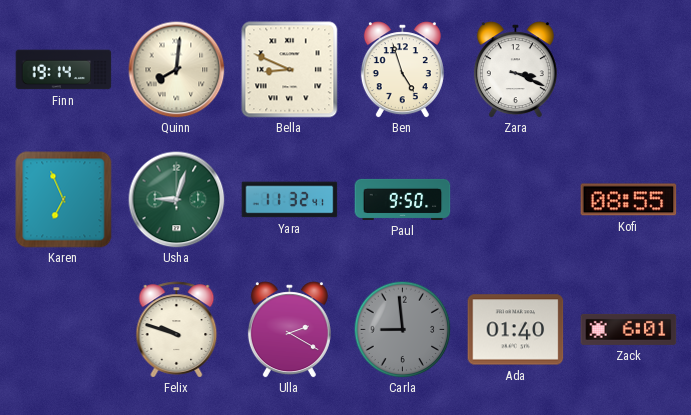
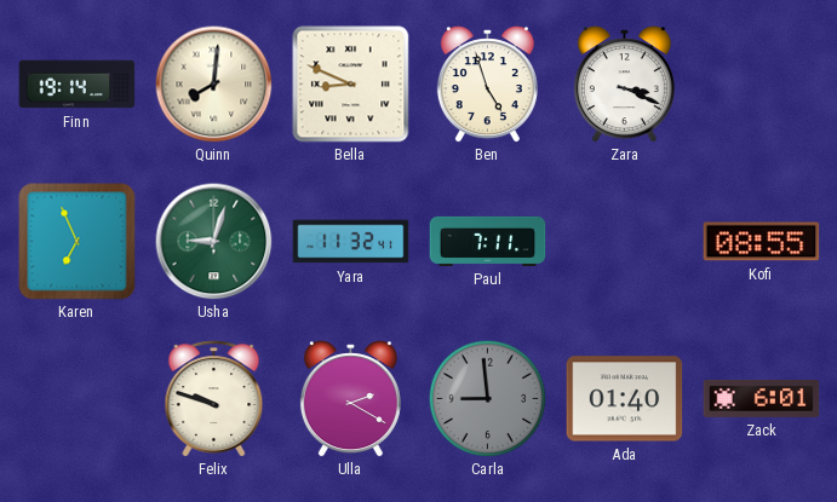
Paul: 9:50 -> 7:11
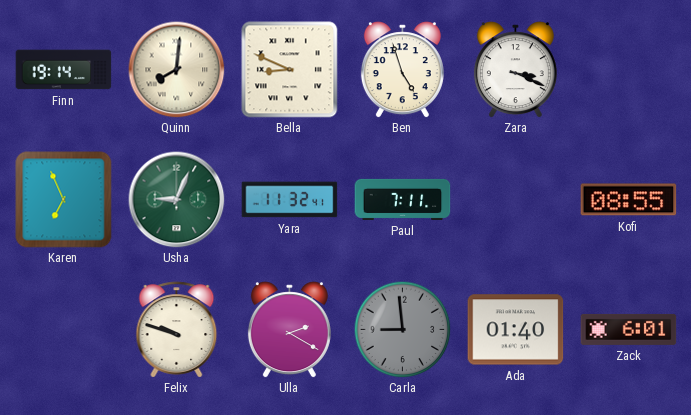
Usha: 9:03 -> 9:04
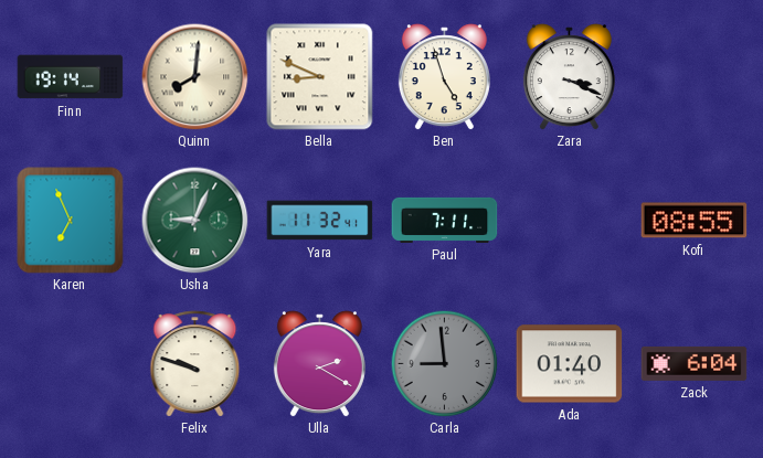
Zack: 6:01 -> 6:04
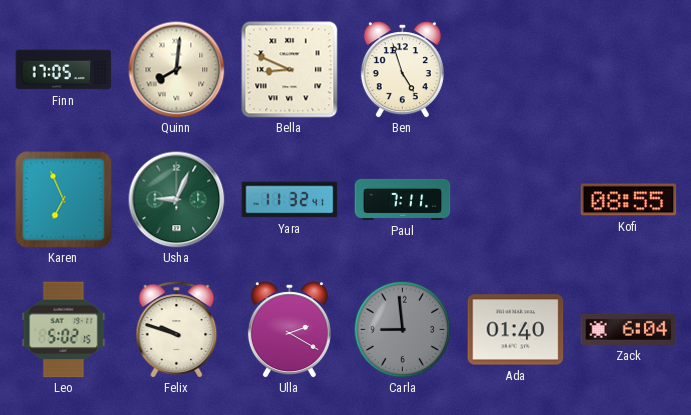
Finn: 19:14 -> 17:05
Zara: 3:19 -> none
Leo: none -> 5:02
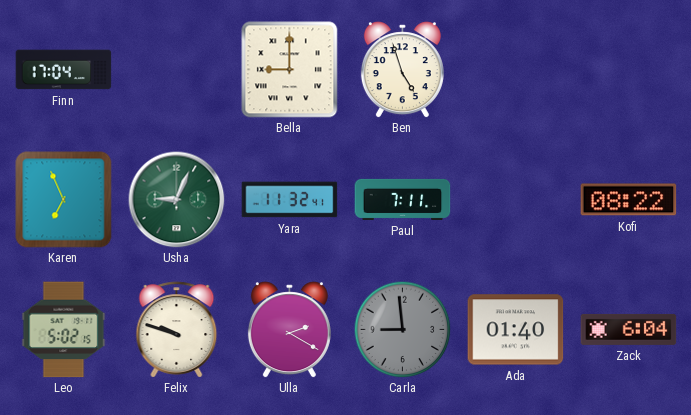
Finn: 17:05 -> 17:04
Quinn: 8:01 -> none
Bella: 8:49 -> 9:00
Kofi: 08:55 -> 08:22
